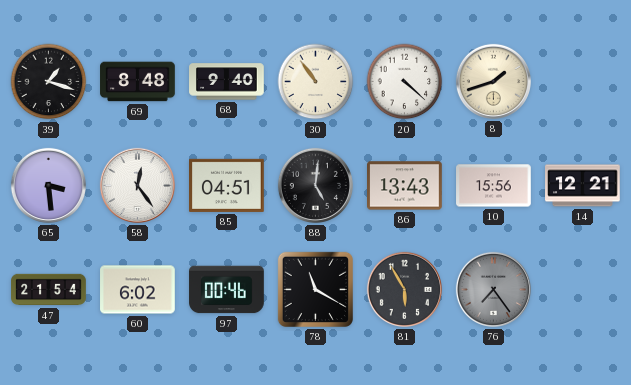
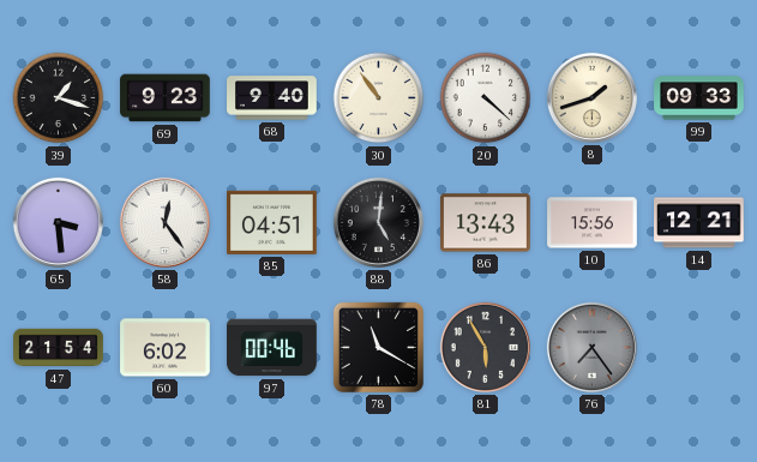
69: 8:48 -> 9:23
99: none -> 09:33
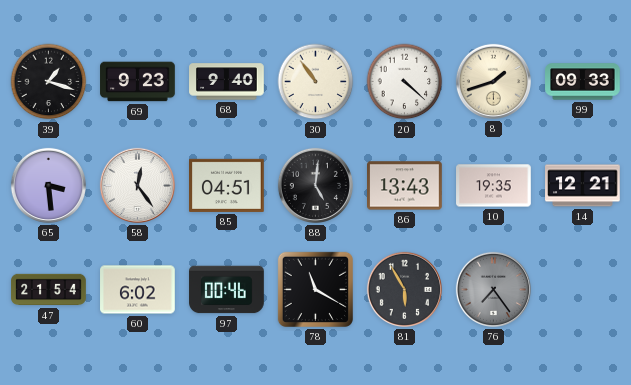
10: 15:56 -> 19:35
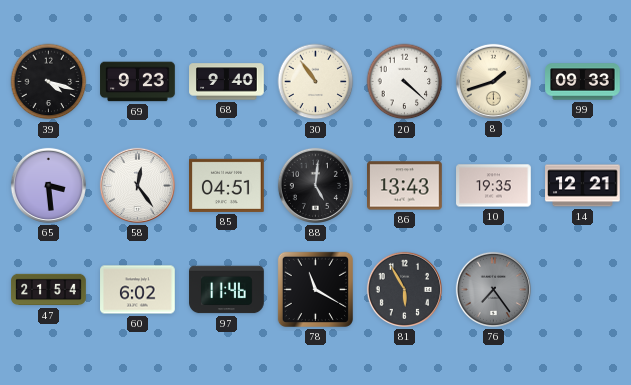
39: 1:18 -> 4:18
97: 00:46 -> 11:46
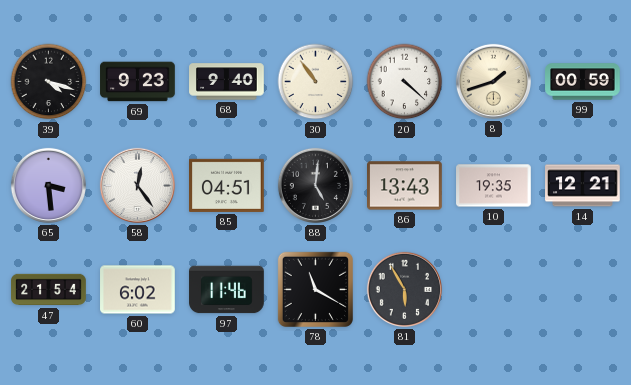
99: 09:33 -> 00:59
76: 7:24 -> none
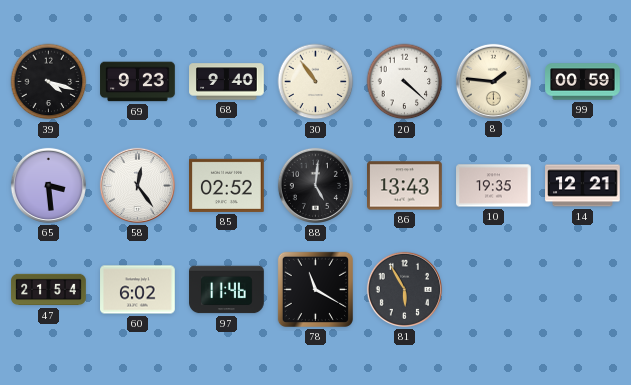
8: 1:42 -> 1:46
85: 04:51 -> 02:52
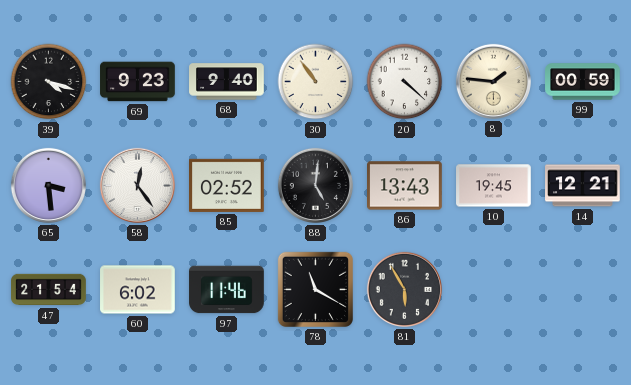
10: 19:35 -> 19:45
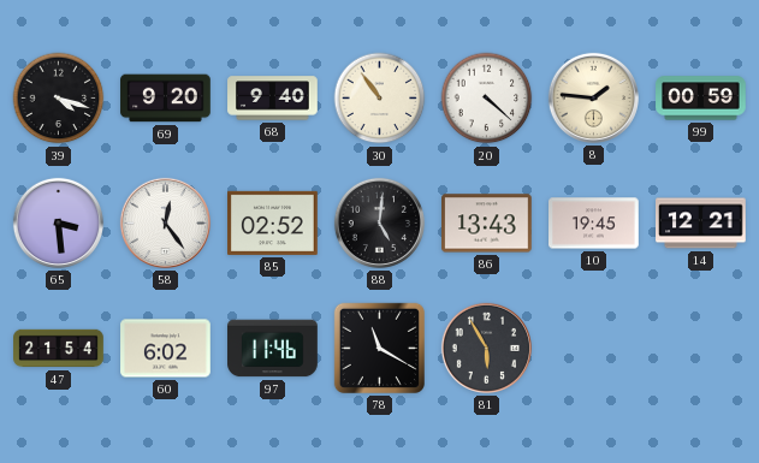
69: 9:23 -> 9:20
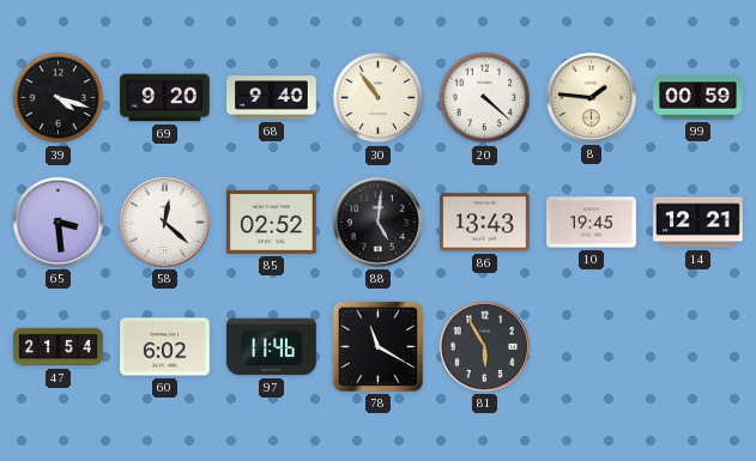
58: 12:24 -> 12:22
